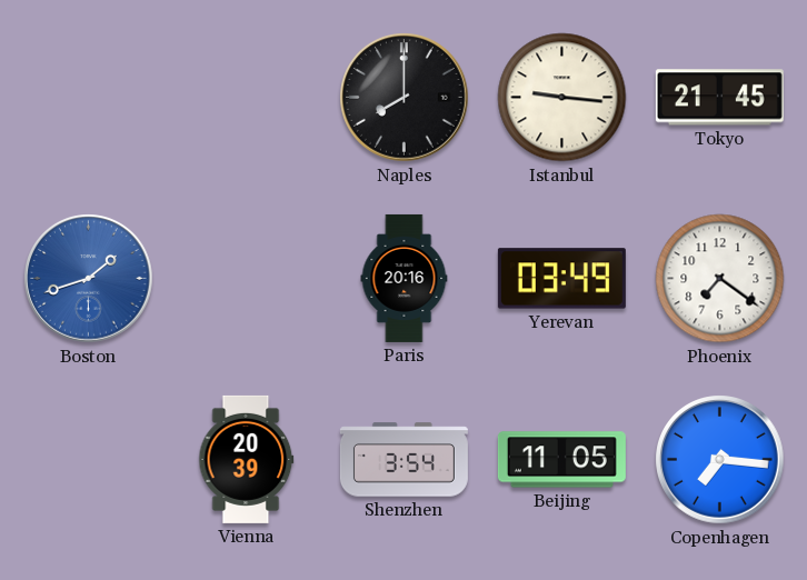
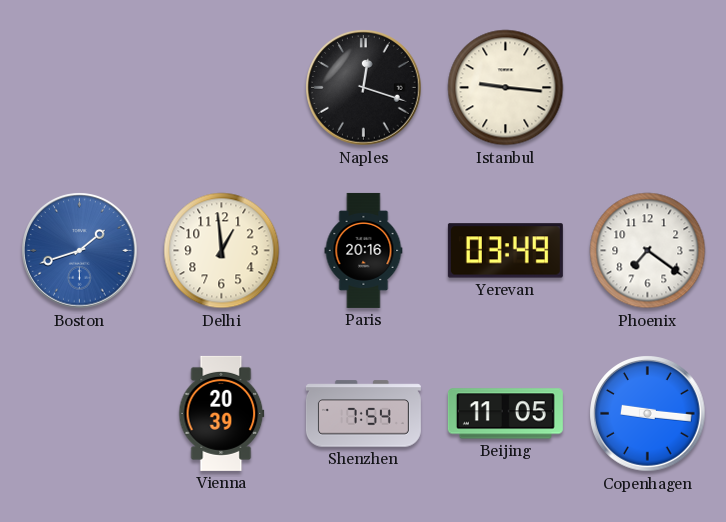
Naples: 8:00 -> 12:18
Tokyo: 21:45 -> none
Delhi: none -> 12:59
Shenzhen: 3:54 -> 7:54
Copenhagen: 7:16 -> 9:16
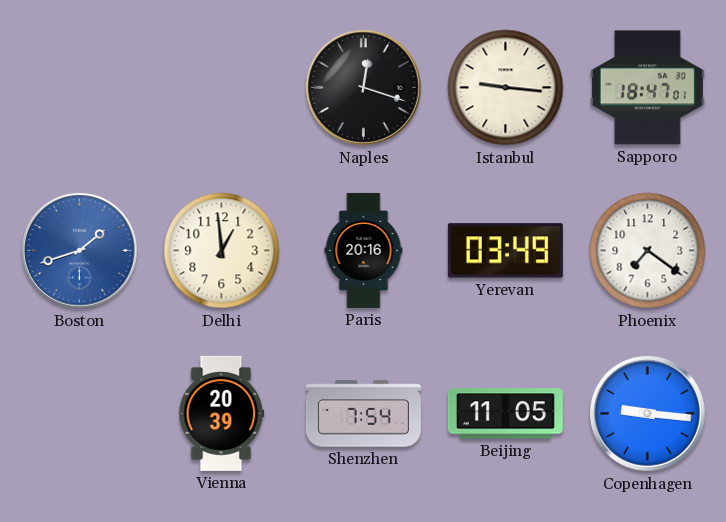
Sapporo: none -> 18:47
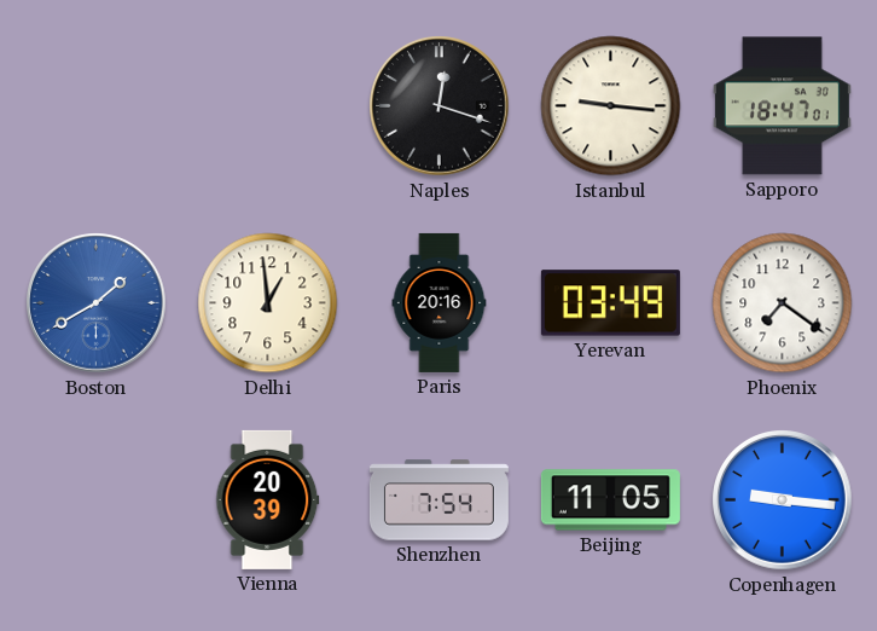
Boston: 1:42 -> 1:40
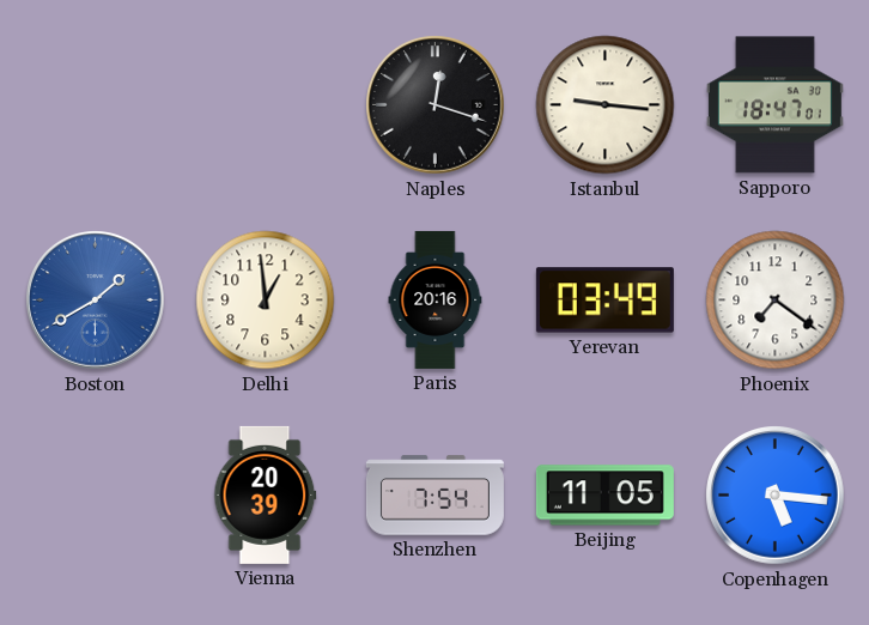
Copenhagen: 9:16 -> 5:16
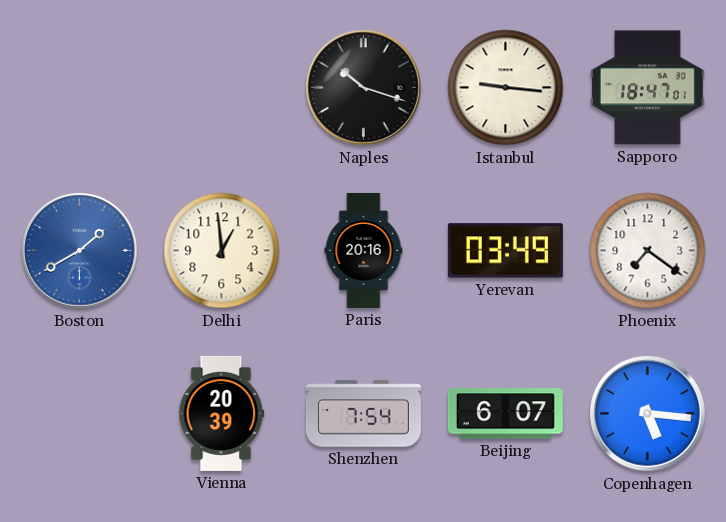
Naples: 12:18 -> 10:18
Beijing: 11:05 -> 6:07
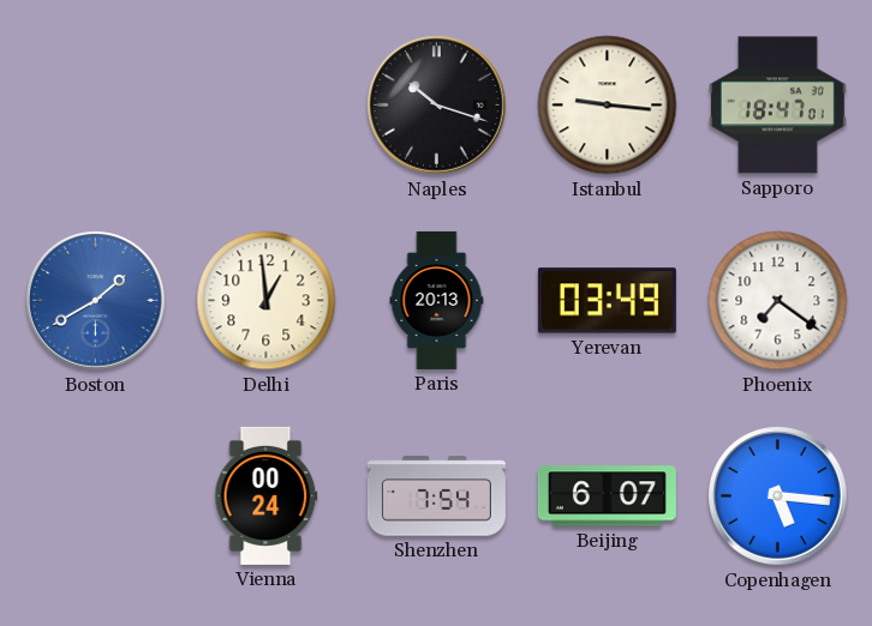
Paris: 20:16 -> 20:13
Vienna: 20:39 -> 00:24
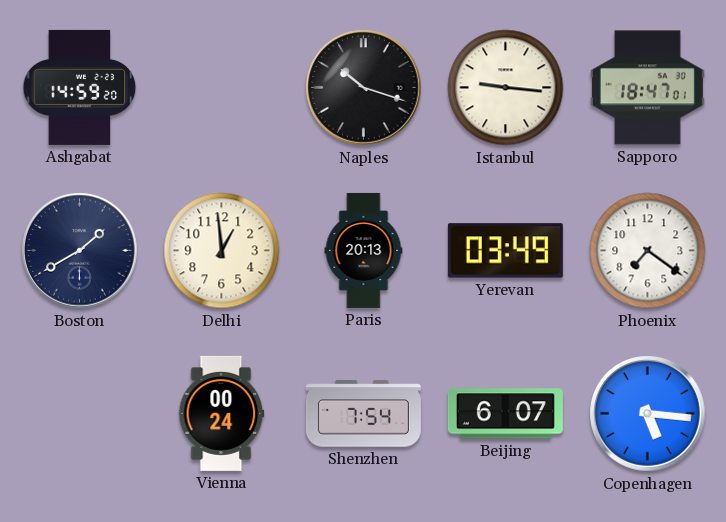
Ashgabat: none -> 14:59
Boston dial: blue -> navy
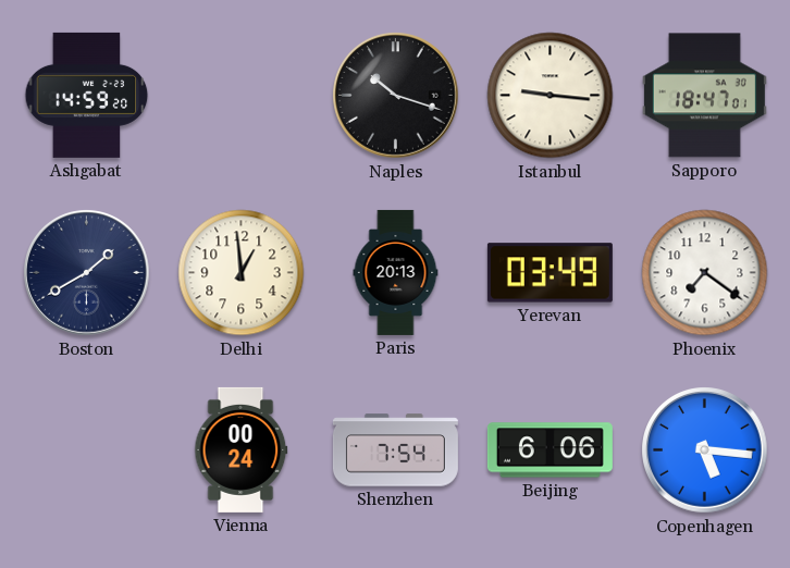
Beijing: 6:07 -> 6:06
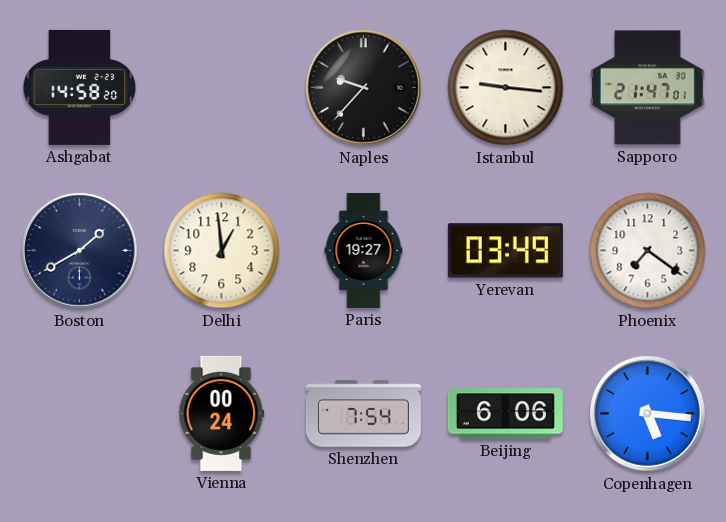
Ashgabat: 14:59 -> 14:58
Naples: 10:18 -> 9:37
Sapporo: 18:47 -> 21:47
Paris: 20:13 -> 19:27
